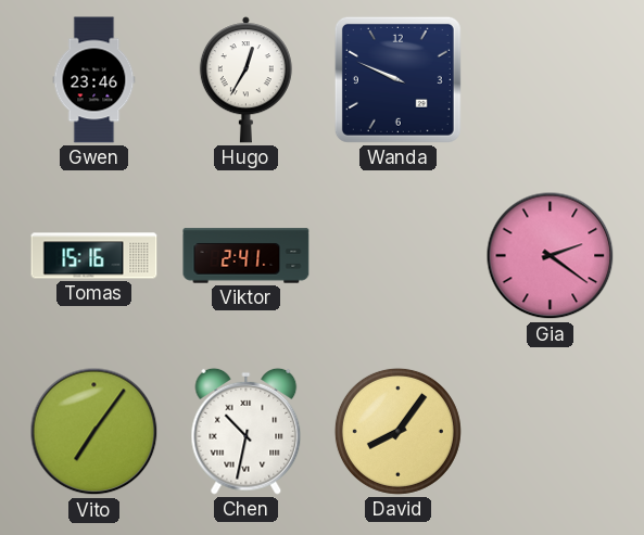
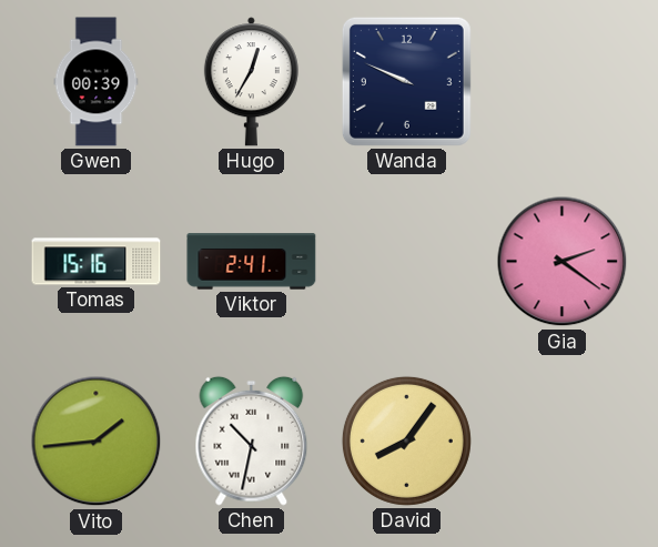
Gwen: 23:46 -> 00:39
Vito: 7:06 -> 1:44
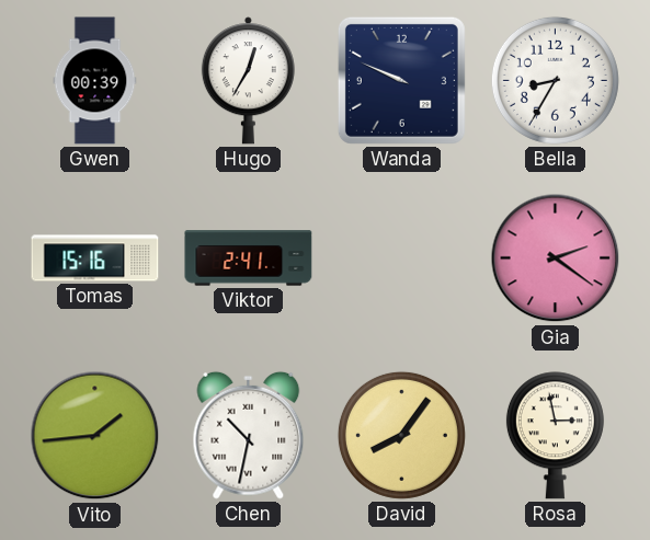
Bella: none -> 8:35
Rosa: none -> 2:58
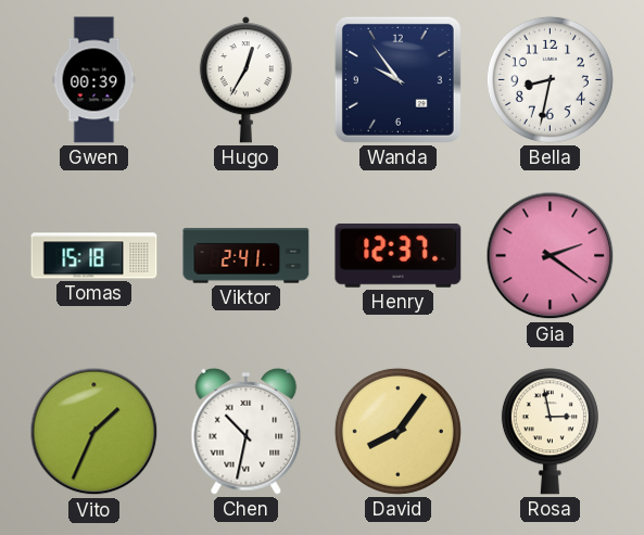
Wanda: 9:49 -> 9:54
Bella: 8:35 -> 8:32
Tomas: 15:16 -> 15:18
Henry: none -> 12:37
Vito: 1:44 -> 1:34
